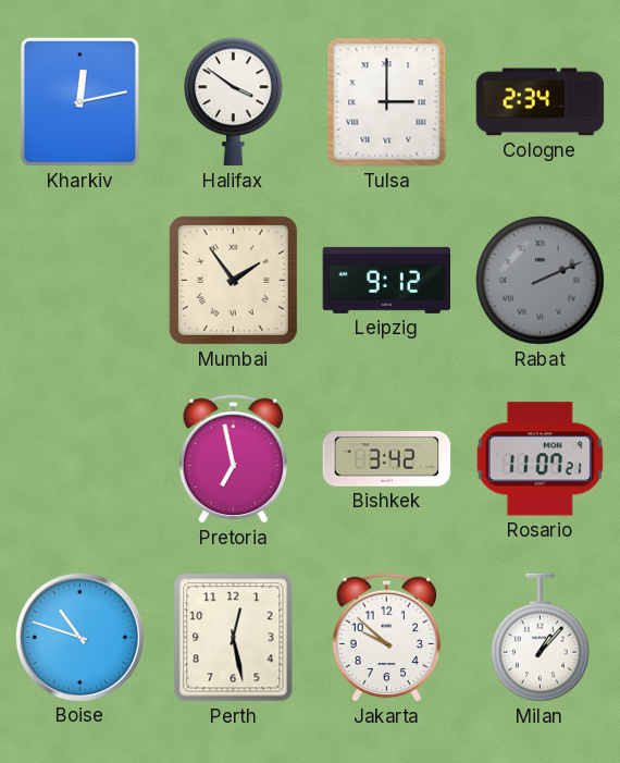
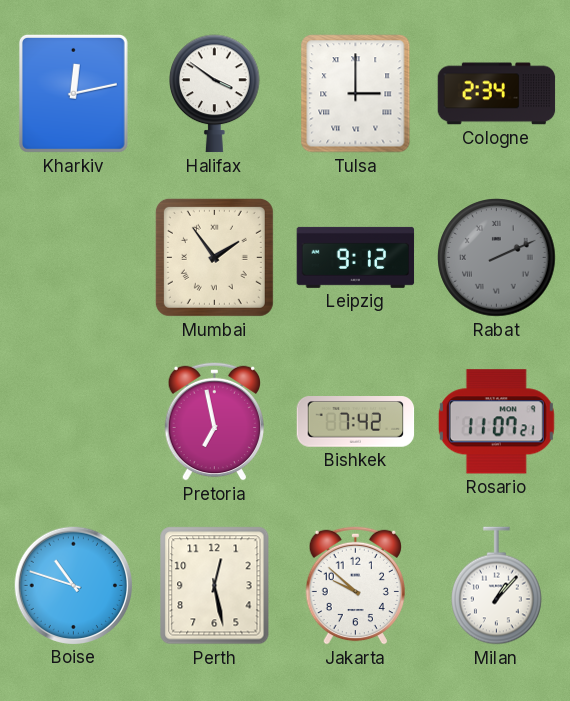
Bishkek: 3:42 -> 7:42
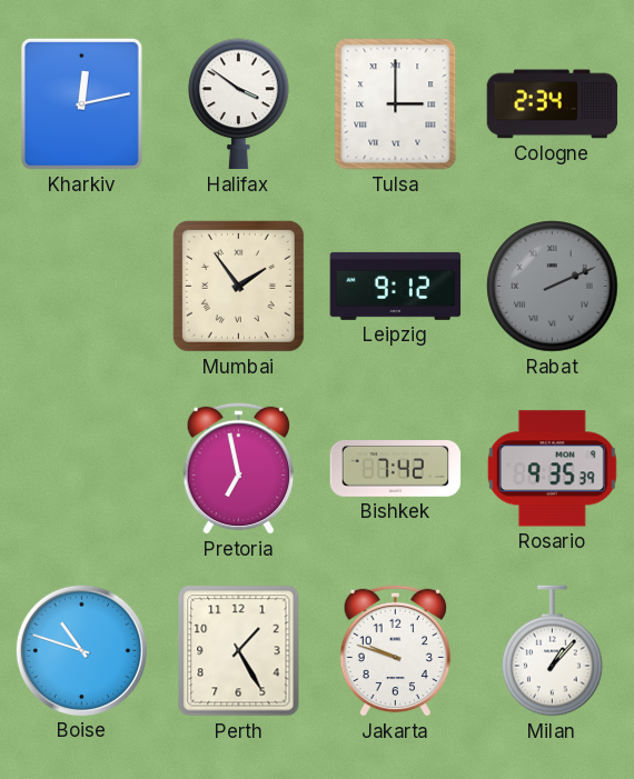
Rosario: 11:07 -> 9:35
Perth: 12:28 -> 1:25
Jakarta: 9:52 -> 9:48
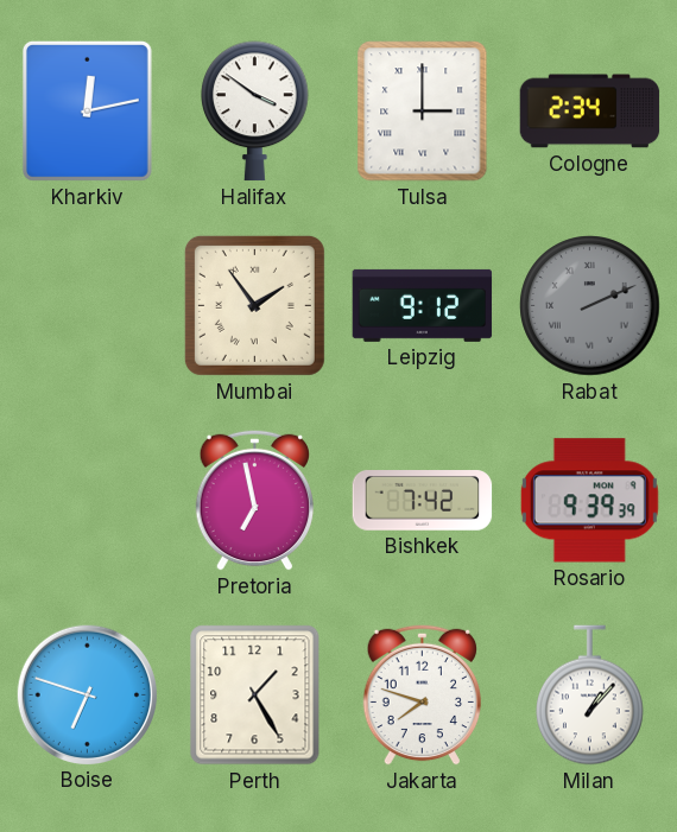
Rosario: 9:35 -> 9:39
Boise: 10:48 -> 6:48
Jakarta: 9:48 -> 7:48
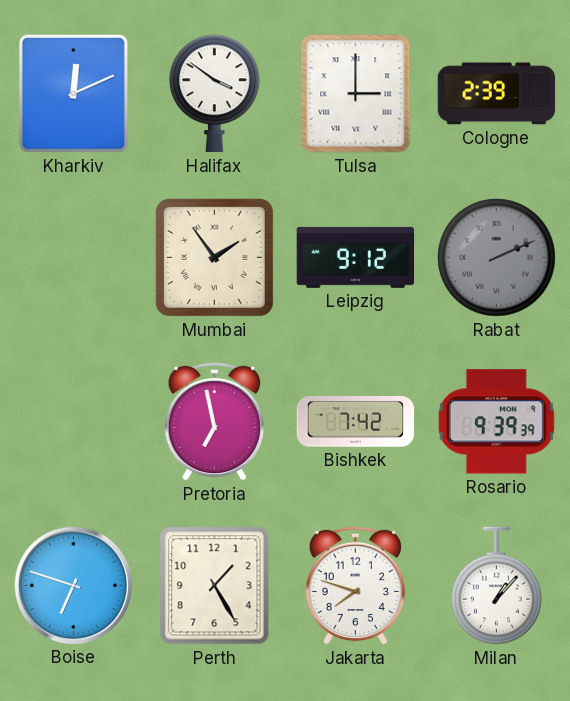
Kharkiv: 12:13 -> 12:11
Cologne: 2:34 -> 2:39
